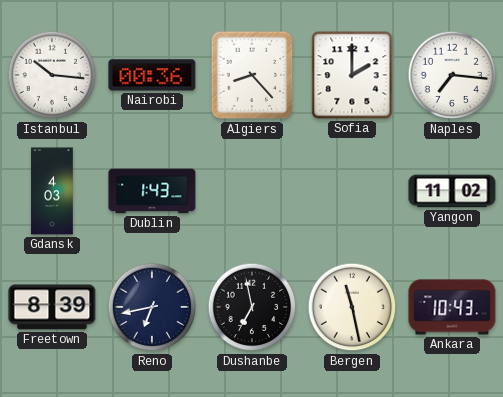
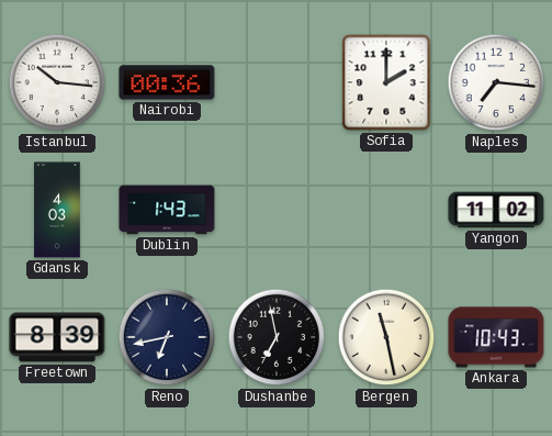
Algiers: 8:23 -> none
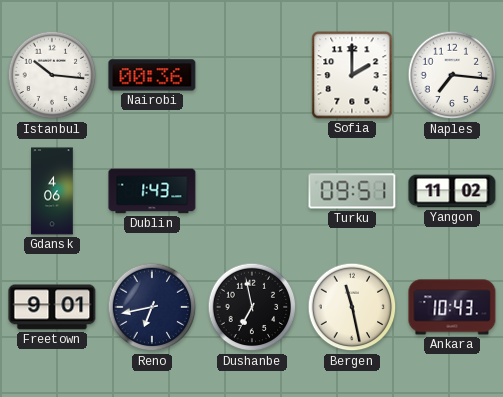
Gdansk: 4:03 -> 4:06
Turku: none -> 09:51
Freetown: 8:39 -> 9:01
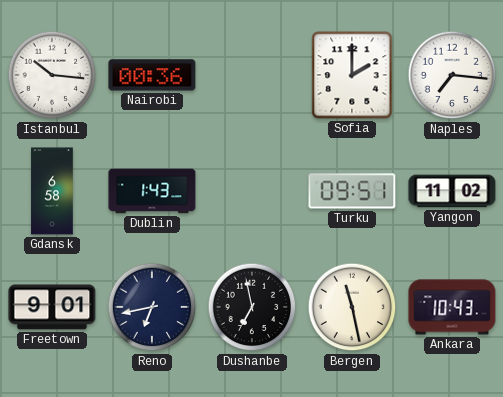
Gdansk: 4:06 -> 6:58
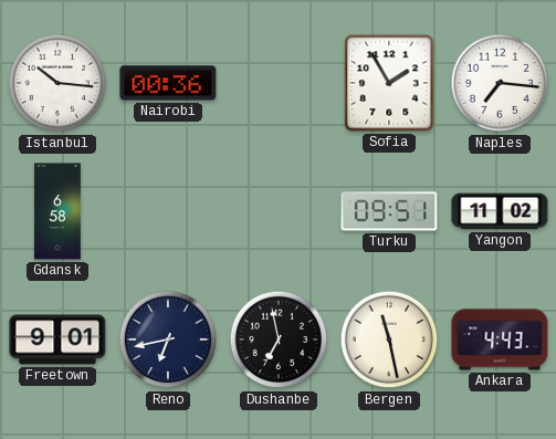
Sofia: 2:00 -> 1:55
Dublin: 1:43 -> none
Ankara: 10:43 -> 4:43
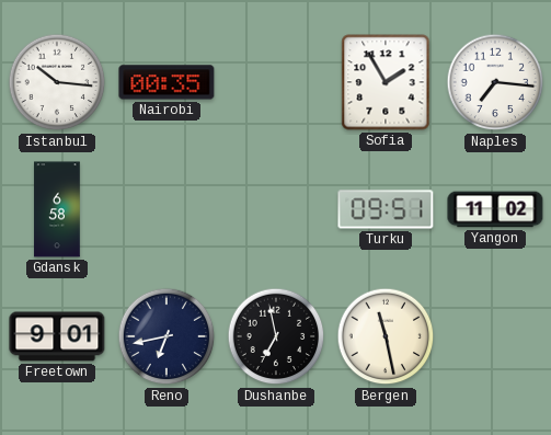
Nairobi: 00:36 -> 00:35
Ankara: 4:43 -> none
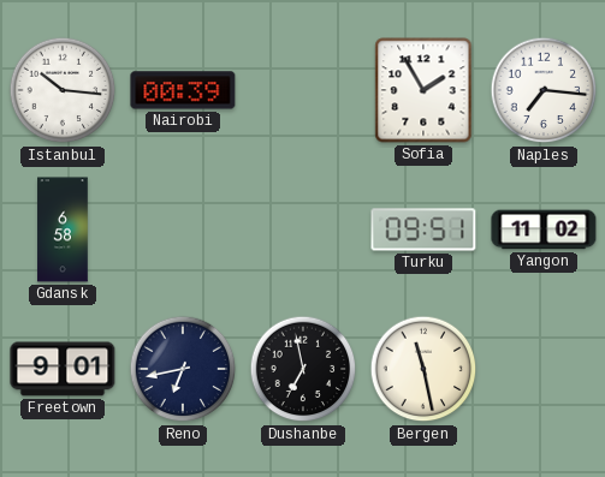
Nairobi: 00:35 -> 00:39
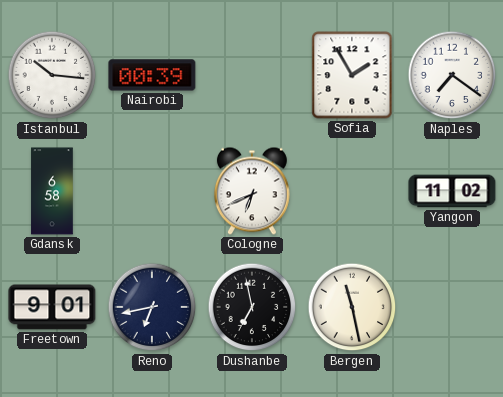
Naples: 7:16 -> 7:21
Cologne: none -> 6:41
Turku: 09:51 -> none
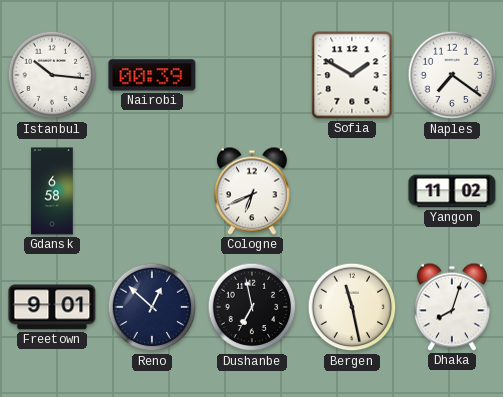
Sofia: 1:55 -> 1:50
Reno: 6:43 -> 12:52
Dhaka: none -> 8:03
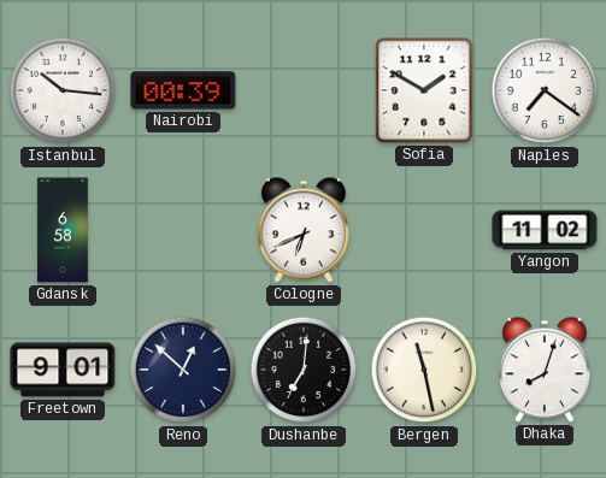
Dushanbe: 6:58 -> 7:01
